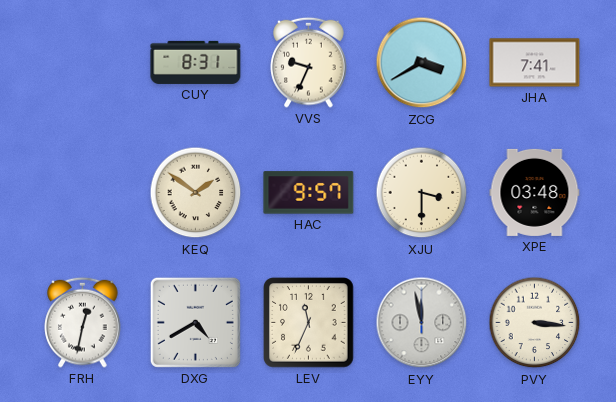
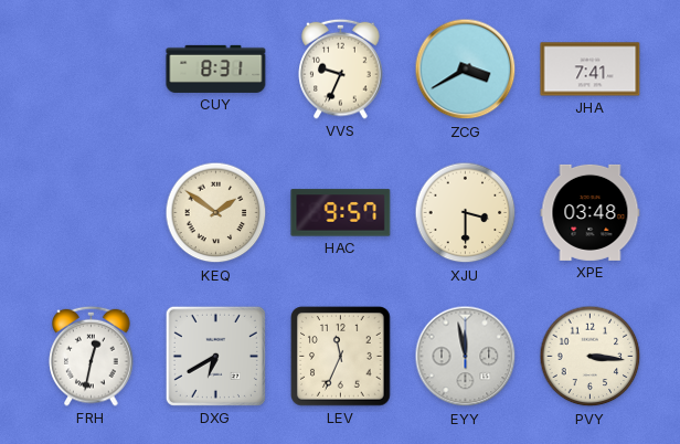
DXG: 4:40 -> 6:40
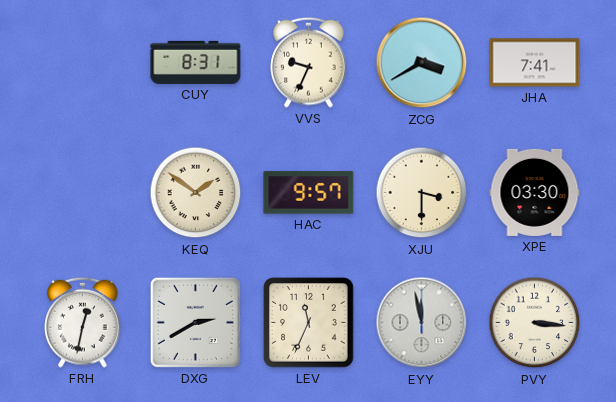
XPE: 03:48 -> 03:30
DXG: 6:40 -> 2:40
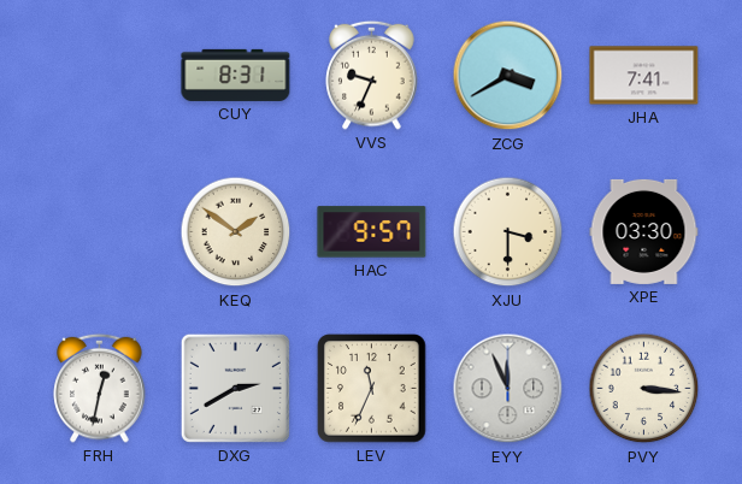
EYY: 11:58 -> 11:56
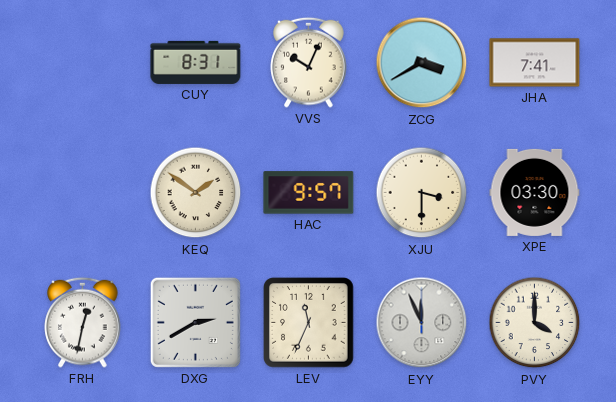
VVS: 9:34 -> 10:04
PVY: 3:16 -> 4:00
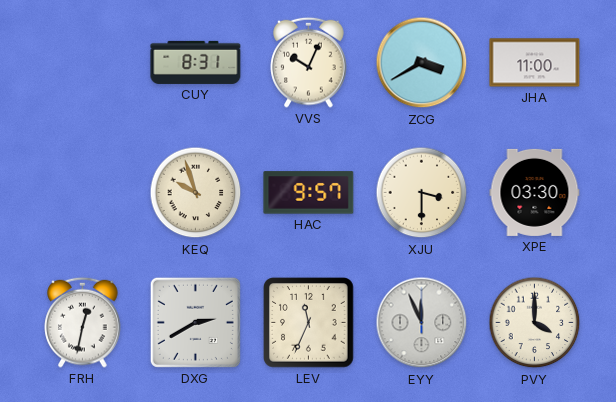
JHA: 7:41 -> 11:00
KEQ: 1:51 -> 9:57
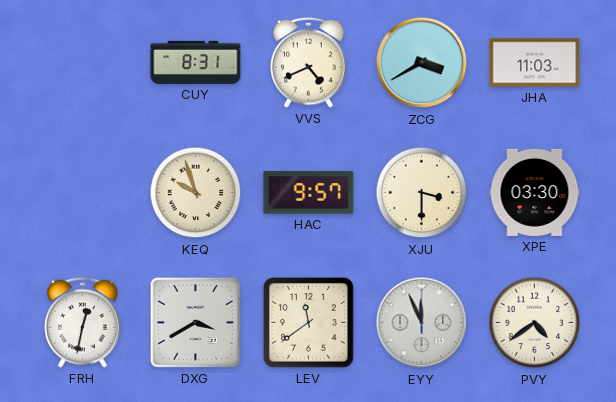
VVS: 10:04 -> 4:41
JHA: 11:00 -> 11:03
DXG: 2:40 -> 3:40
LEV: 11:34 -> 11:39
PVY: 4:00 -> 4:39
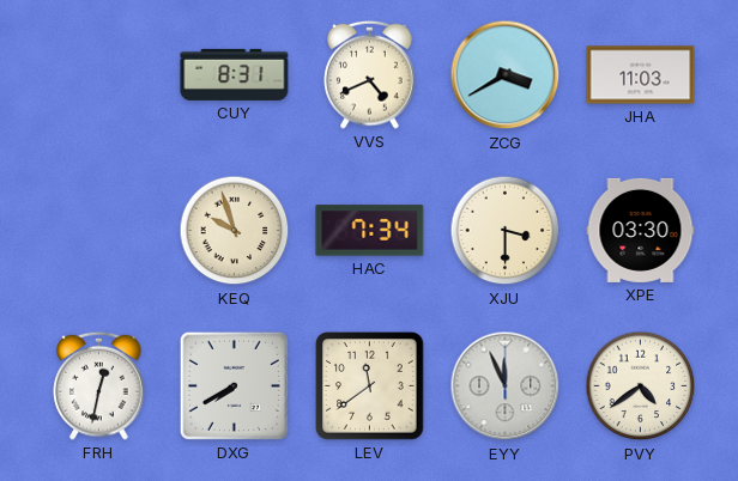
HAC: 9:57 -> 7:34
DXG: 3:40 -> 7:40
